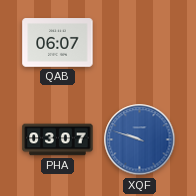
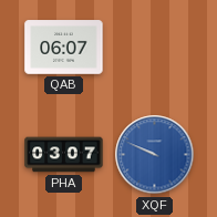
XQF: 9:48 -> 9:49
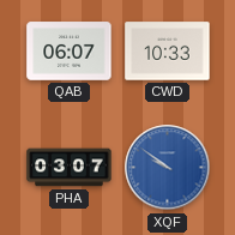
CWD: none -> 10:33
XQF: 9:49 -> 9:51
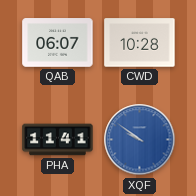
CWD: 10:33 -> 10:28
PHA: 03:07 -> 11:41
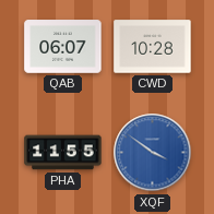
PHA: 11:41 -> 11:55
XQF: 9:51 -> 3:51
